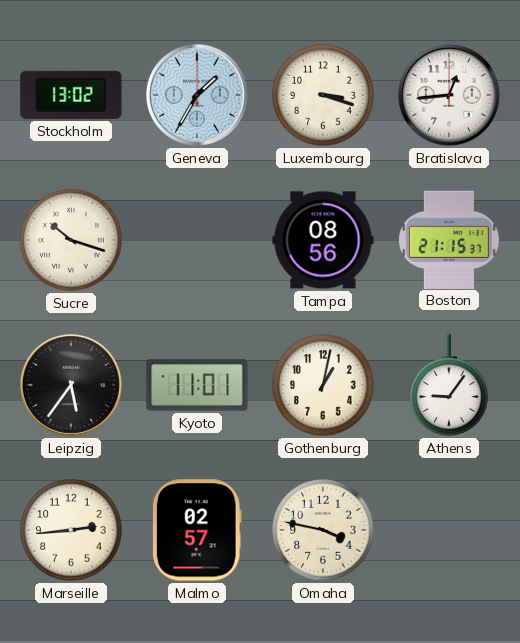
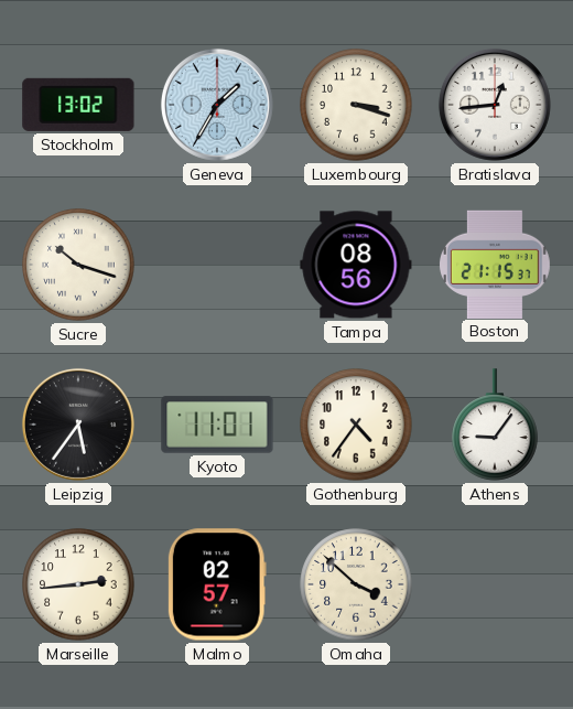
Gothenburg: 1:02 -> 4:36
Omaha: 3:47 -> 3:52
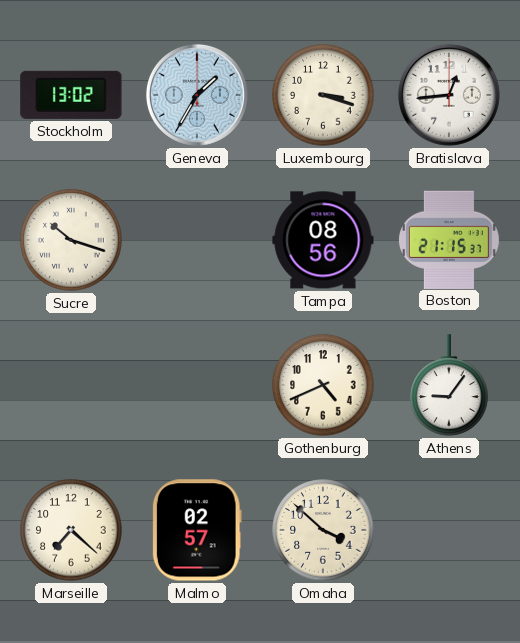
Leipzig: 5:36 -> none
Kyoto: 11:01 -> none
Gothenburg: 4:36 -> 4:41
Marseille: 2:44 -> 7:22
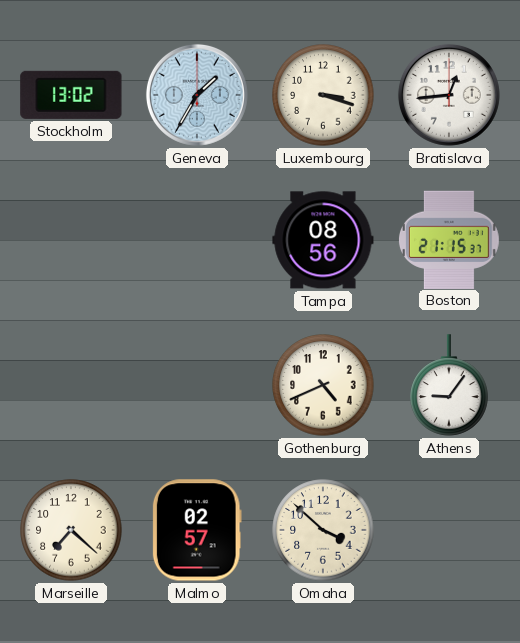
Sucre: 10:18 -> none
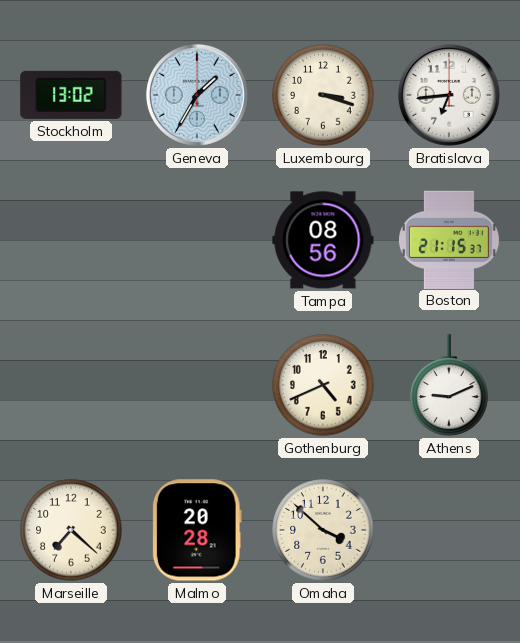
Bratislava: 12:44 -> 6:44
Athens: 9:06 -> 9:11
Malmo: 02:57 -> 20:28
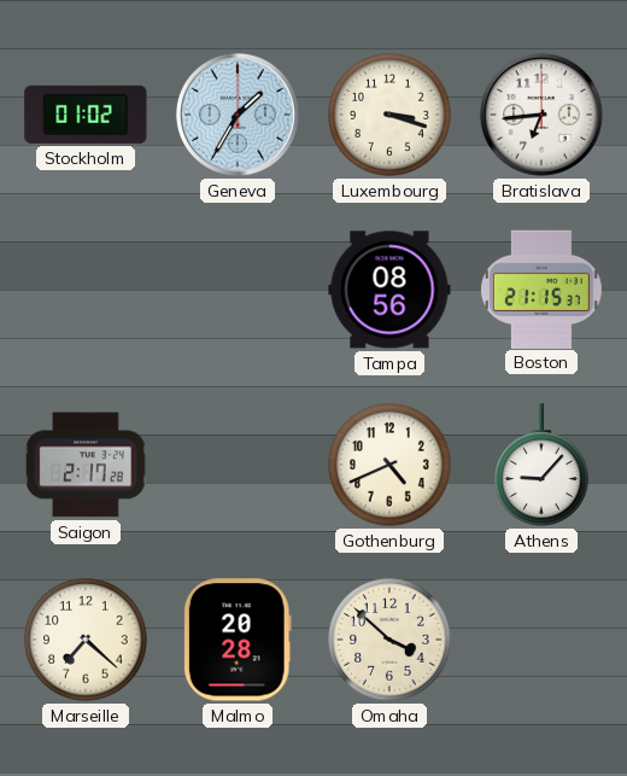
Stockholm: 13:02 -> 01:02
Saigon: none -> 2:17
Athens: 9:11 -> 9:07
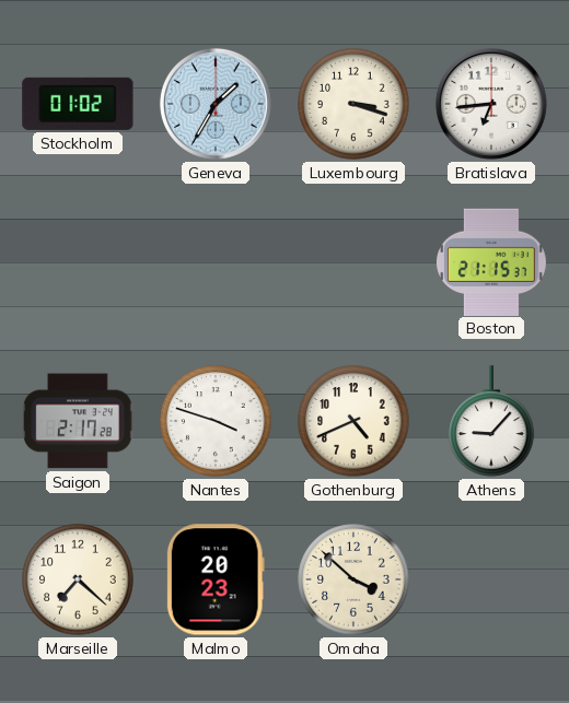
Tampa: 08:56 -> none
Nantes: none -> 3:48
Malmo: 20:28 -> 20:23
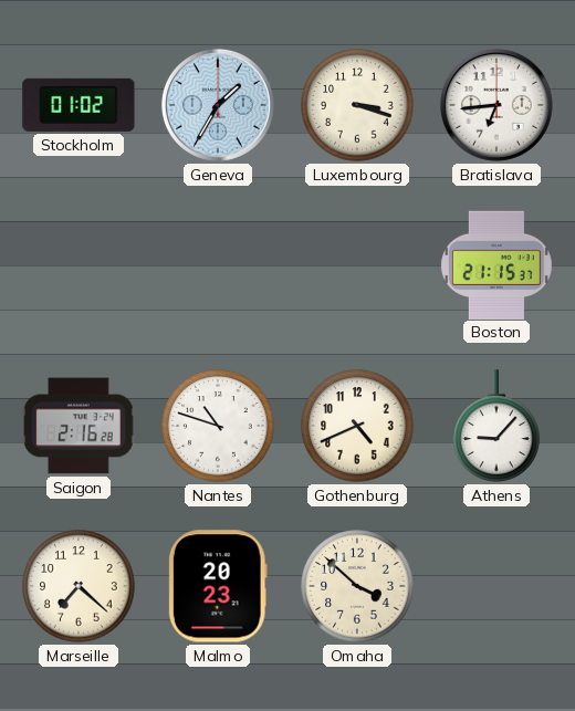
Saigon: 2:17 -> 2:16
Nantes: 3:48 -> 10:48
